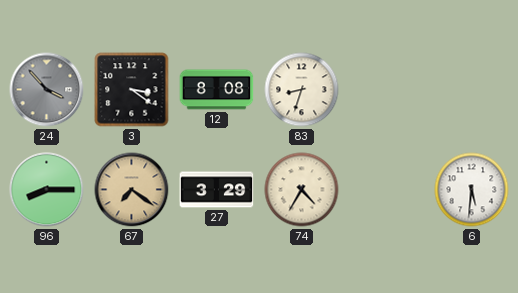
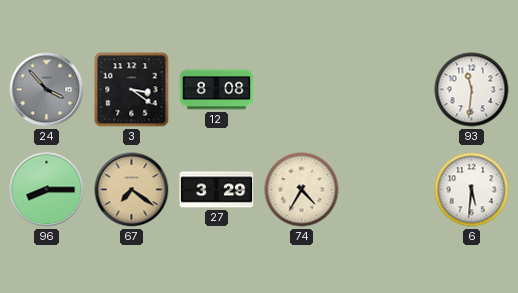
83: 8:33 -> none
93: none -> 11:31
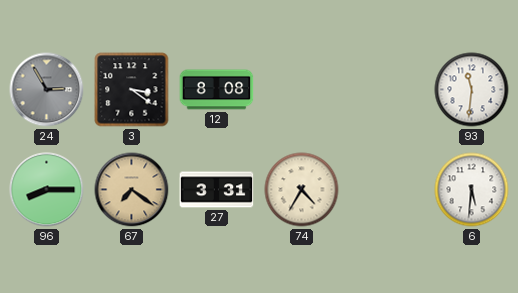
24: 3:53 -> 2:55
27: 3:29 -> 3:31
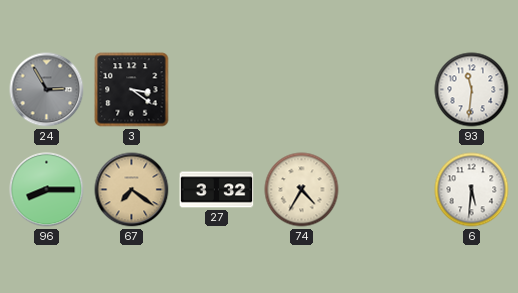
12: 8:08 -> none
27: 3:31 -> 3:32
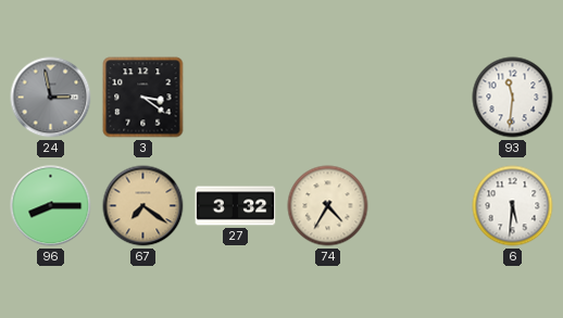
24: 2:55 -> 2:58
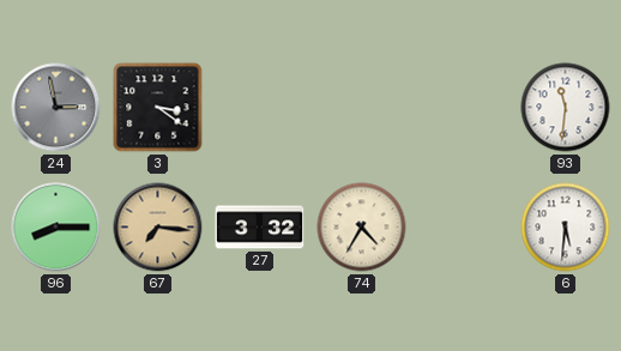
67: 7:21 -> 7:16
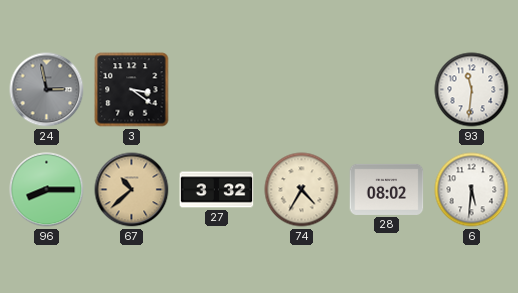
67: 7:16 -> 10:38
28: none -> 08:02
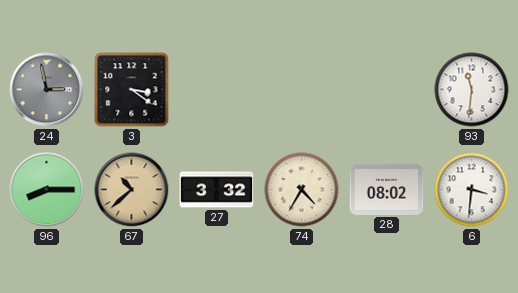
6: 5:31 -> 3:31
